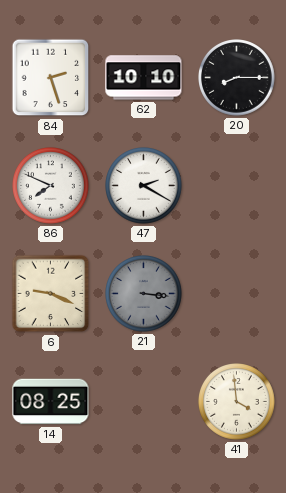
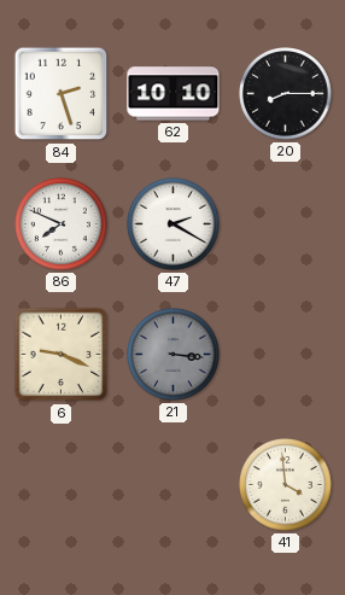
14: 08:25 -> none
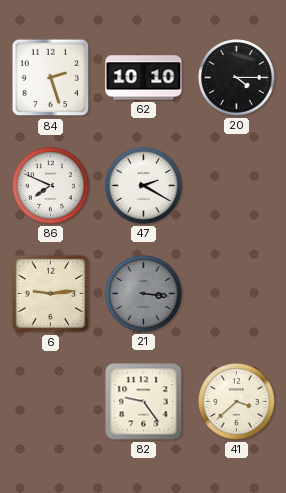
20: 8:15 -> 4:15
6: 9:19 -> 9:14
82: none -> 9:24
41: 3:59 -> 3:38
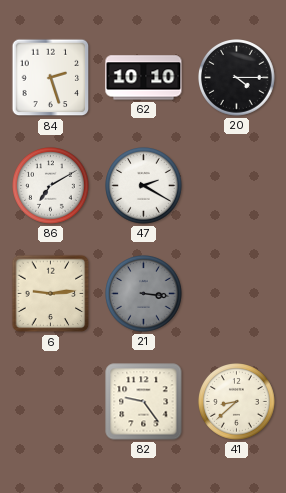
86: 7:49 -> 7:10
41: 3:38 -> 8:38
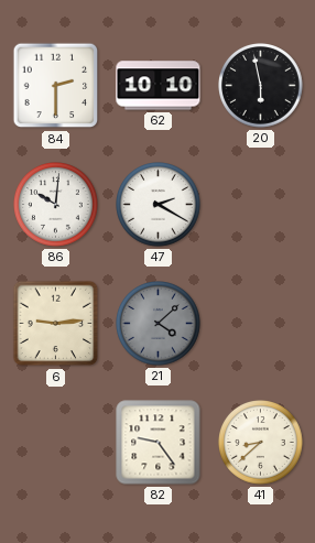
84: 2:27 -> 2:30
20: 4:15 -> 5:58
86: 7:10 -> 10:01
21: 3:16 -> 4:08
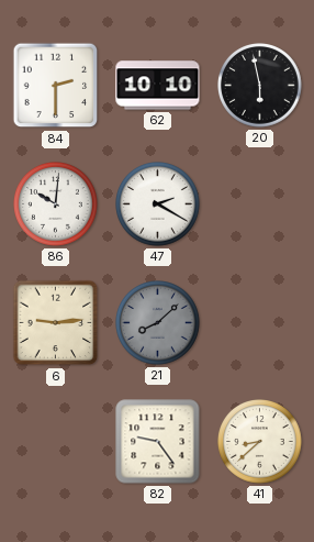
21: 4:08 -> 8:08
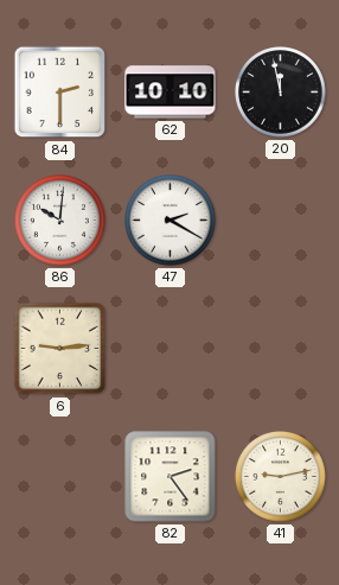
20: 5:58 -> 11:58
21: 8:08 -> none
82: 9:24 -> 2:24
41: 8:38 -> 9:13
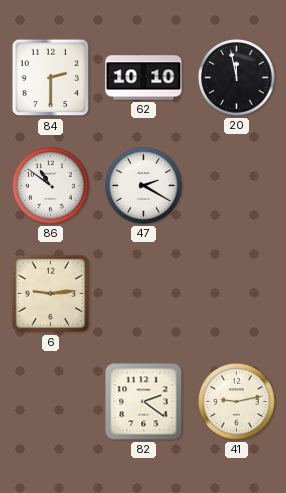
86: 10:01 -> 10:51
82: 2:24 -> 2:21
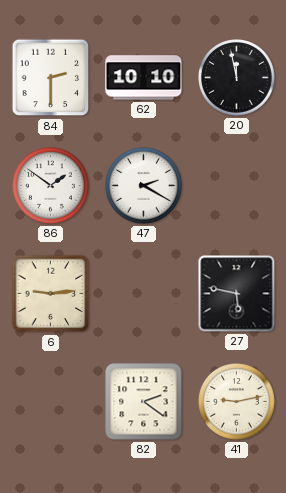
86: 10:51 -> 1:51
27: none -> 5:47
